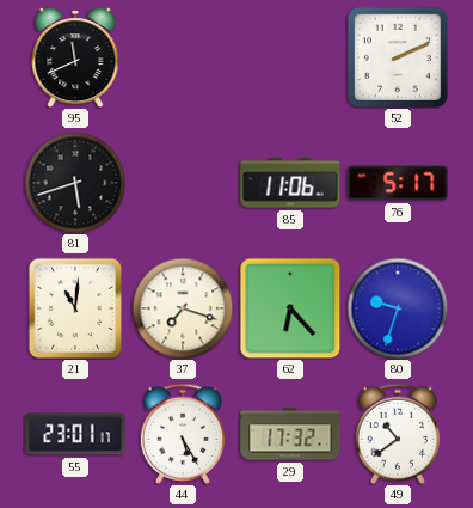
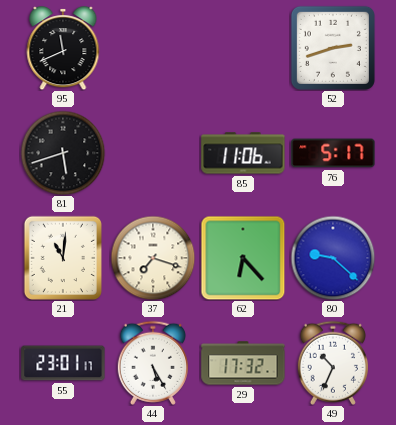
52: 2:11 -> 2:42
80: 9:33 -> 9:22
49: 10:39 -> 10:34
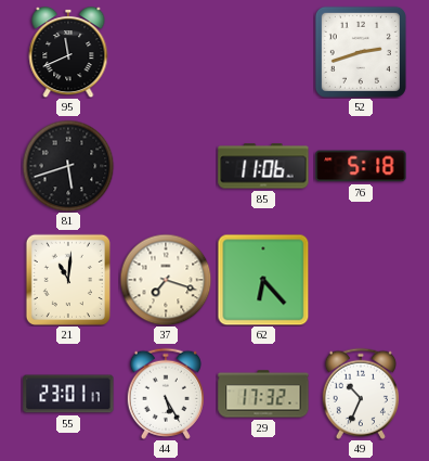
76: 5:17 -> 5:18
80: 9:22 -> none
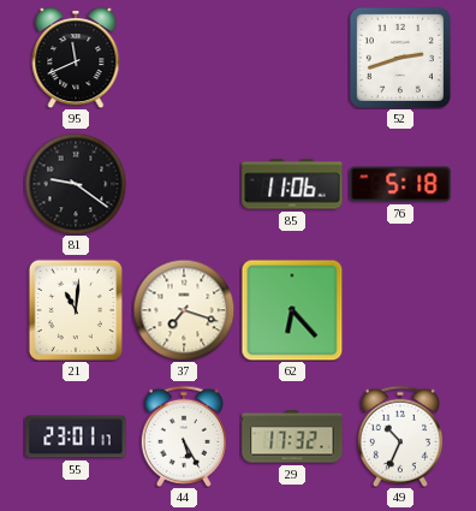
81: 5:42 -> 9:21
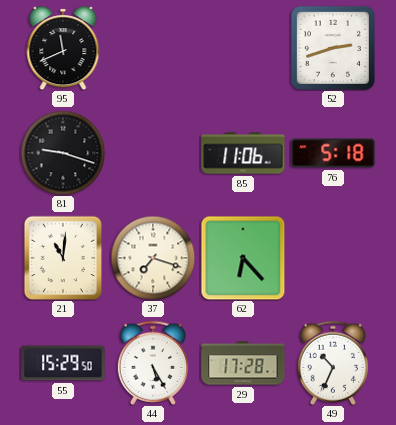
81: 9:21 -> 9:18
55: 23:01 -> 15:29
29: 17:32 -> 17:28
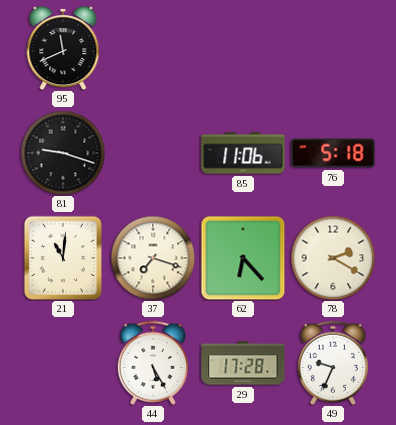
52: 2:42 -> none
78: none -> 2:20
55: 15:29 -> none
49: 10:34 -> 9:34
